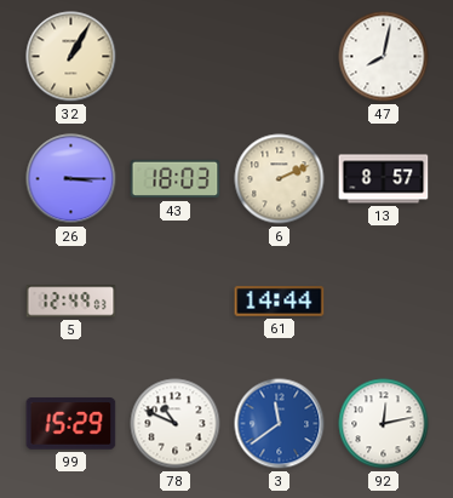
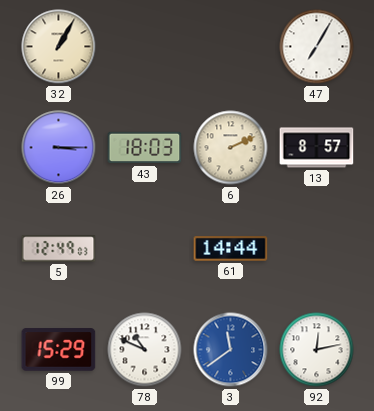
47: 8:02 -> 7:05
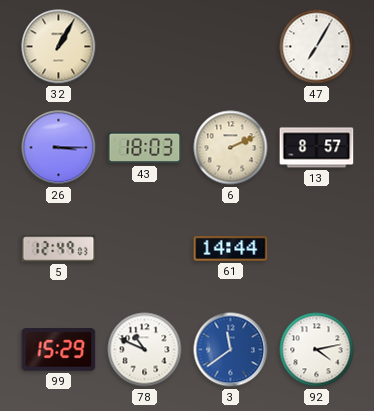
92: 12:13 -> 4:13
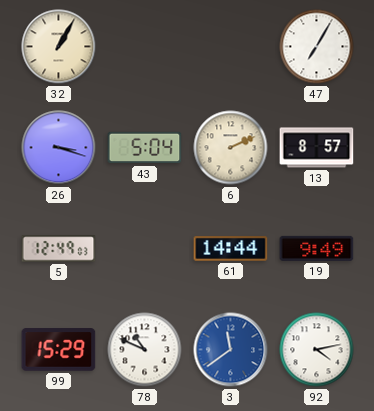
26: 3:15 -> 3:18
43: 18:03 -> 5:04
19: none -> 9:49
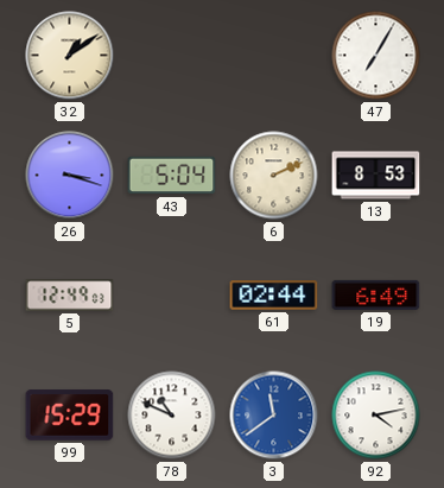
32: 1:05 -> 1:09
13: 8:57 -> 8:53
61: 14:44 -> 02:44
19: 9:49 -> 6:49
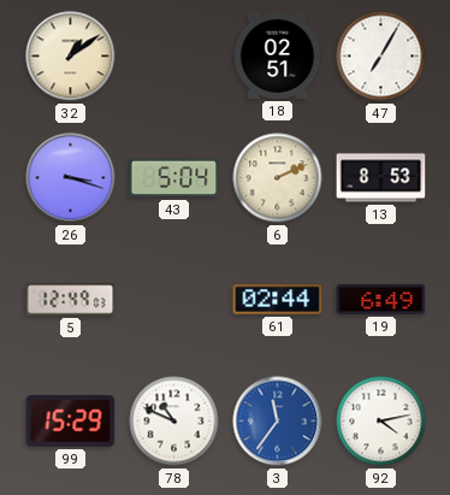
18: none -> 02:51
3: 11:39 -> 11:36
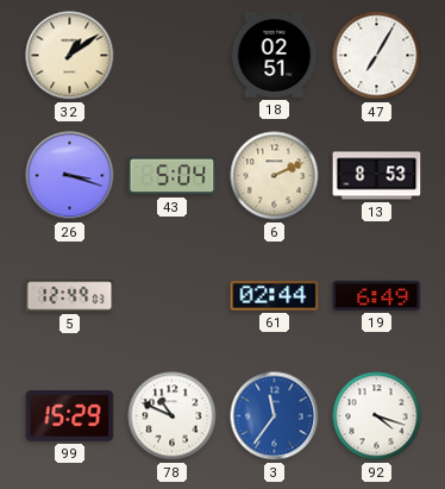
92: 4:13 -> 4:18
